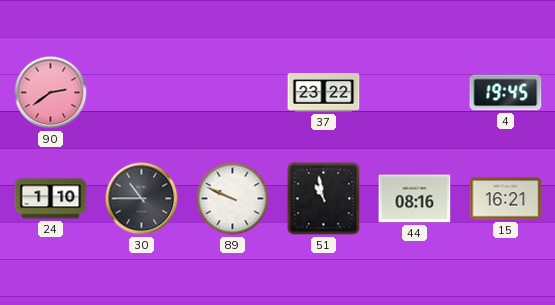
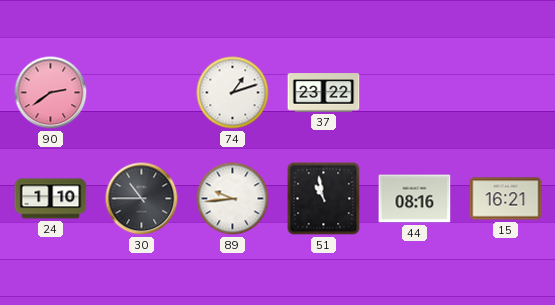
74: none -> 1:12
4: 19:45 -> none
89: 9:49 -> 9:44
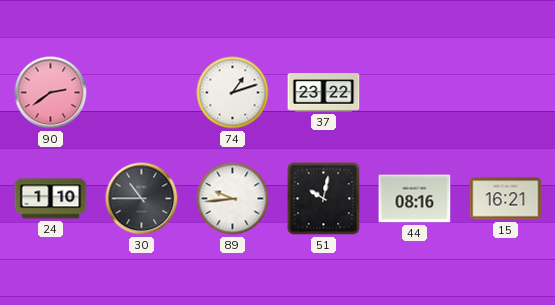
51: 10:58 -> 10:02
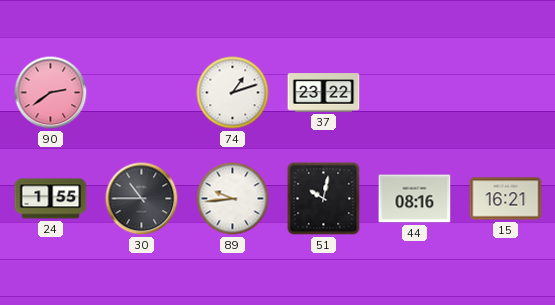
24: 1:10 -> 1:55
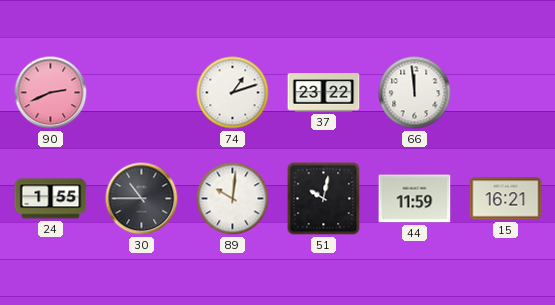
90: 2:39 -> 2:41
66: none -> 11:59
89: 9:44 -> 10:01
44: 08:16 -> 11:59
